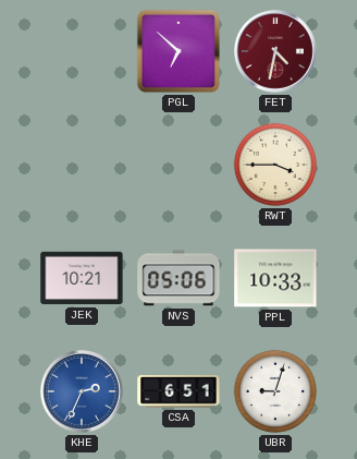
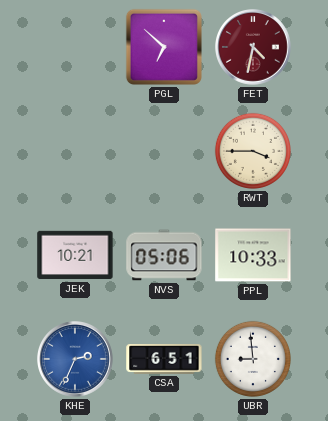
UBR: 9:03 -> 8:59
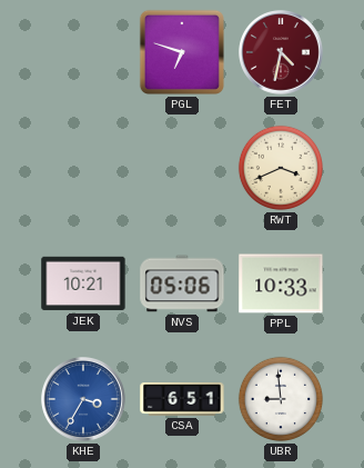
PGL: 6:52 -> 6:48
RWT: 3:45 -> 3:41
KHE: 2:34 -> 3:35
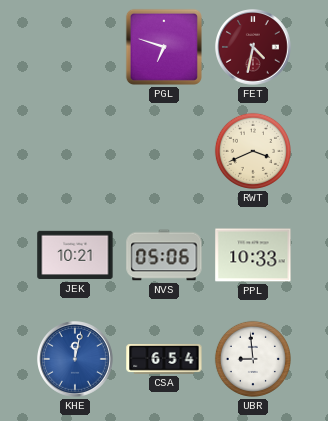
KHE: 3:35 -> 12:02
CSA: 6:51 -> 6:54
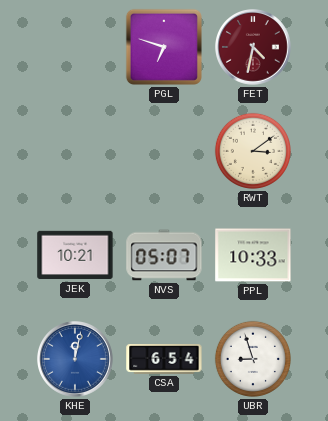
RWT: 3:41 -> 3:09
NVS: 05:06 -> 05:07
UBR: 8:59 -> 8:57
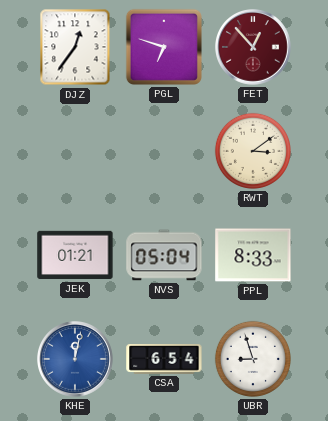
DJZ: none -> 12:36
FET: 4:32 -> 12:53
JEK: 10:21 -> 01:21
NVS: 05:07 -> 05:04
PPL: 10:33 -> 8:33
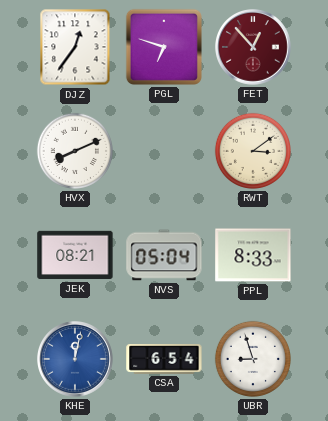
HVX: none -> 8:11
JEK: 01:21 -> 08:21
